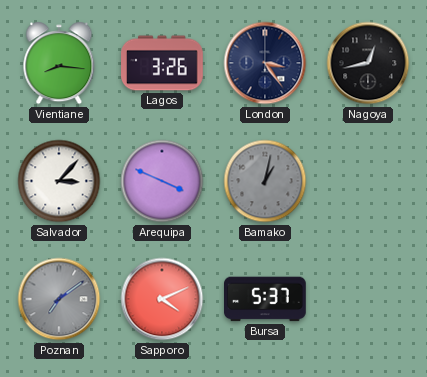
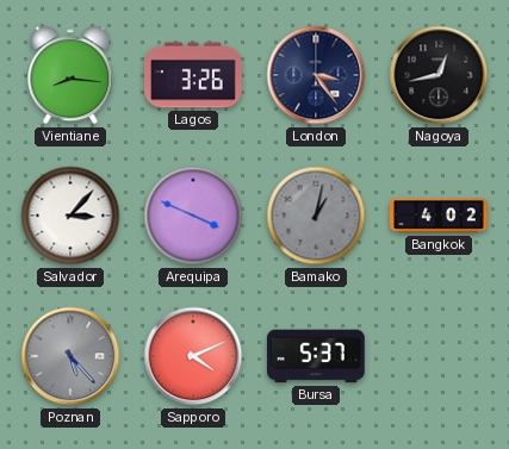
Bangkok: none -> 4:02
Poznan: 7:09 -> 5:23
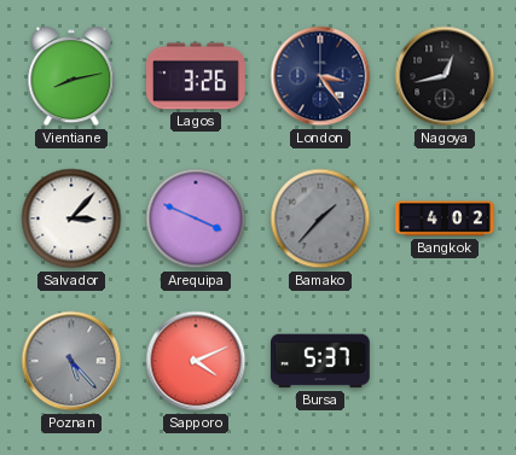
Vientiane: 8:16 -> 8:13
Bamako: 1:02 -> 1:37
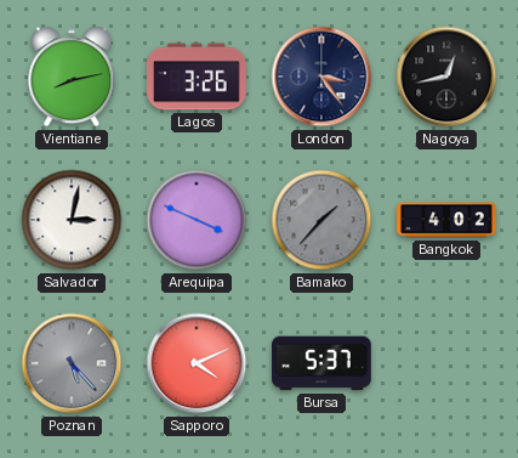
Salvador: 3:07 -> 3:02
